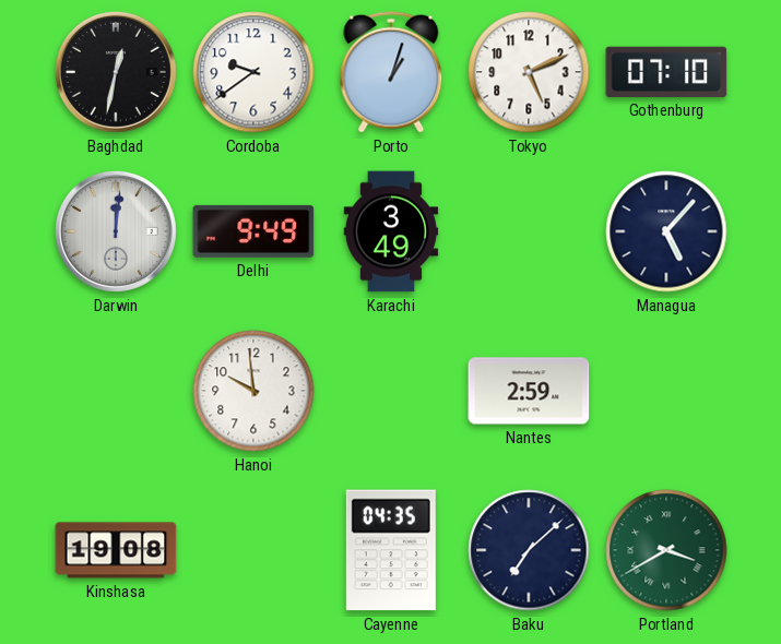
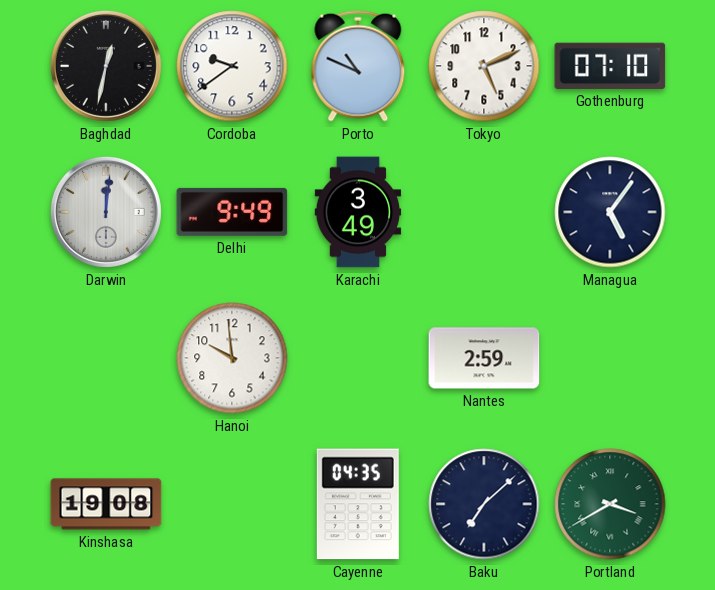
Porto: 1:03 -> 10:49
Managua: 5:07 -> 5:06
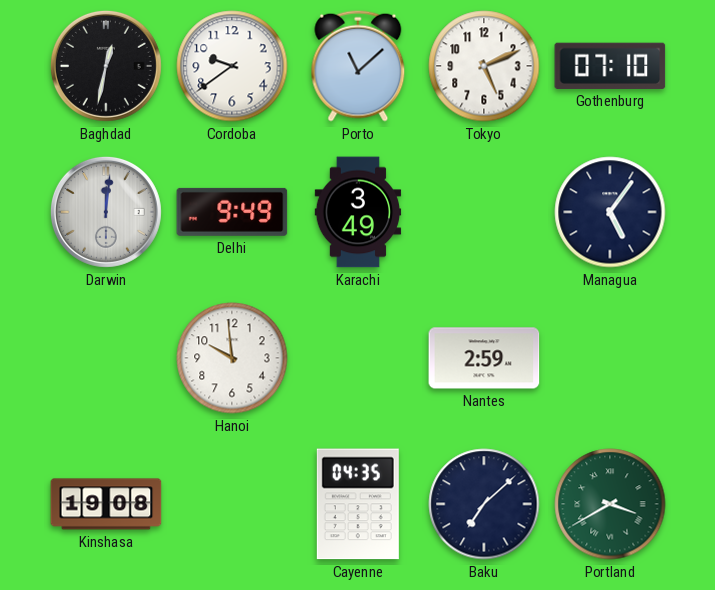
Porto: 10:49 -> 11:08
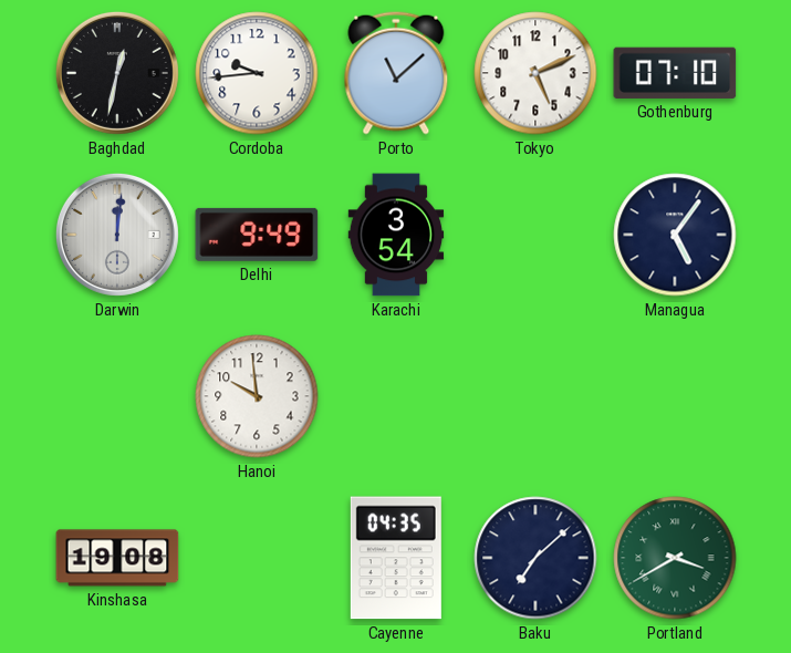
Cordoba: 9:39 -> 9:44
Karachi: 3:49 -> 3:54
Nantes: 2:59 -> none
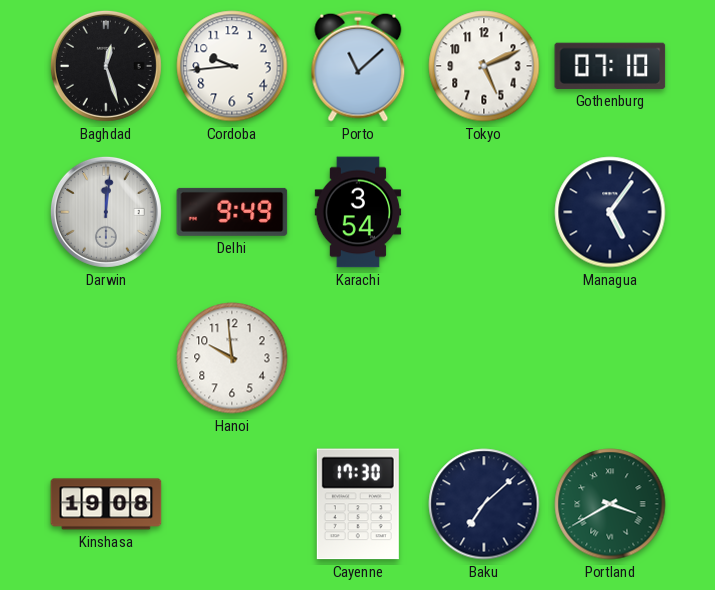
Baghdad: 12:32 -> 12:27
Cayenne: 04:35 -> 17:30
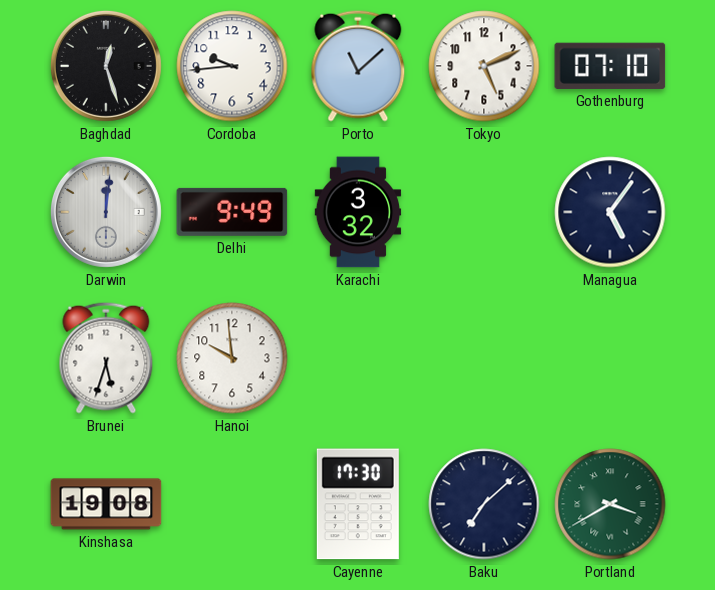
Karachi: 3:54 -> 3:32
Brunei: none -> 5:33
